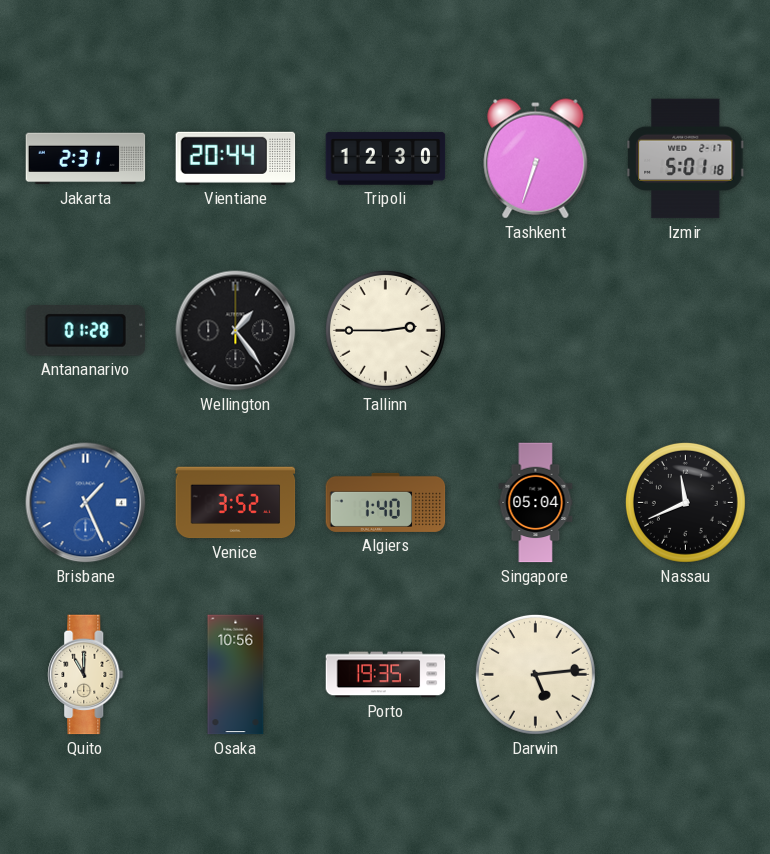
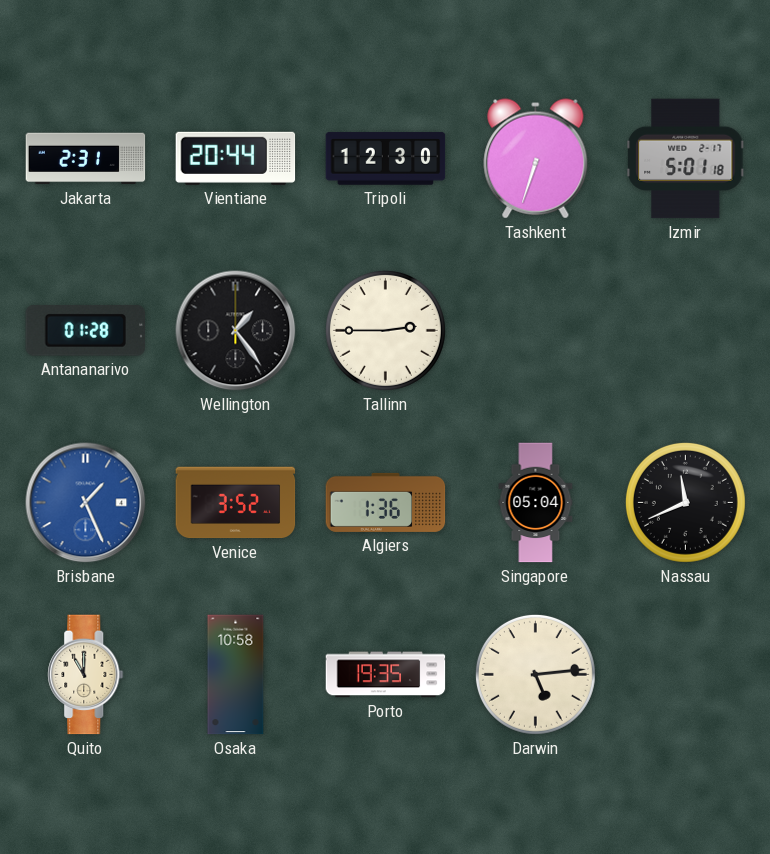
Algiers: 1:40 -> 1:36
Osaka: 10:56 -> 10:58
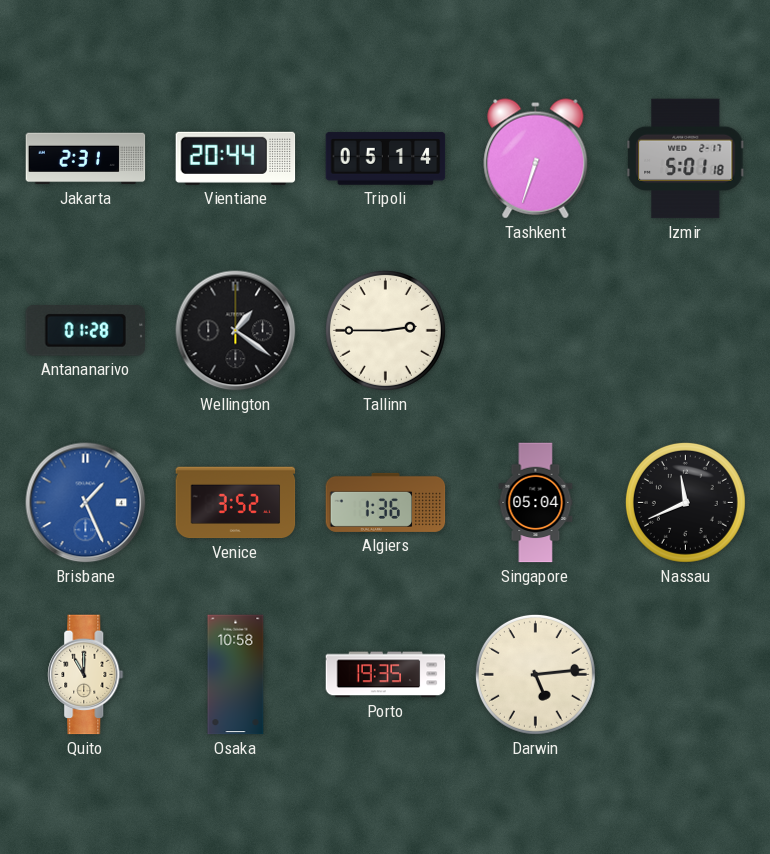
Tripoli: 12:30 -> 05:14
Wellington: 1:24 -> 1:21
